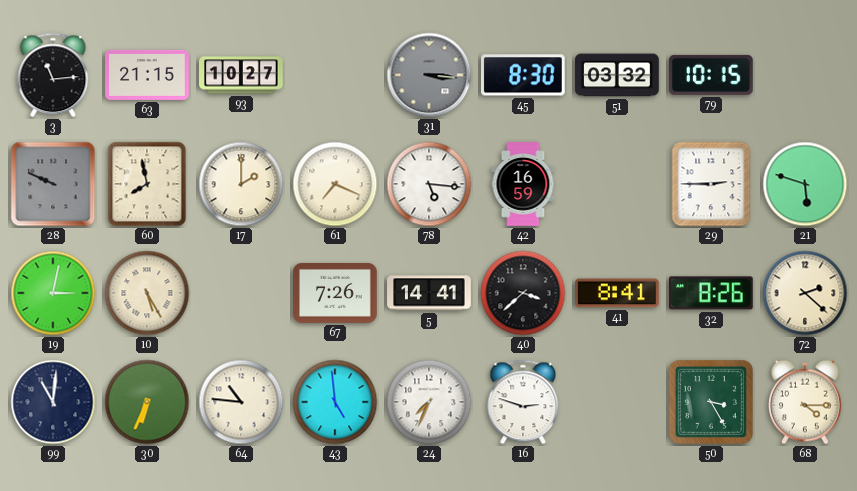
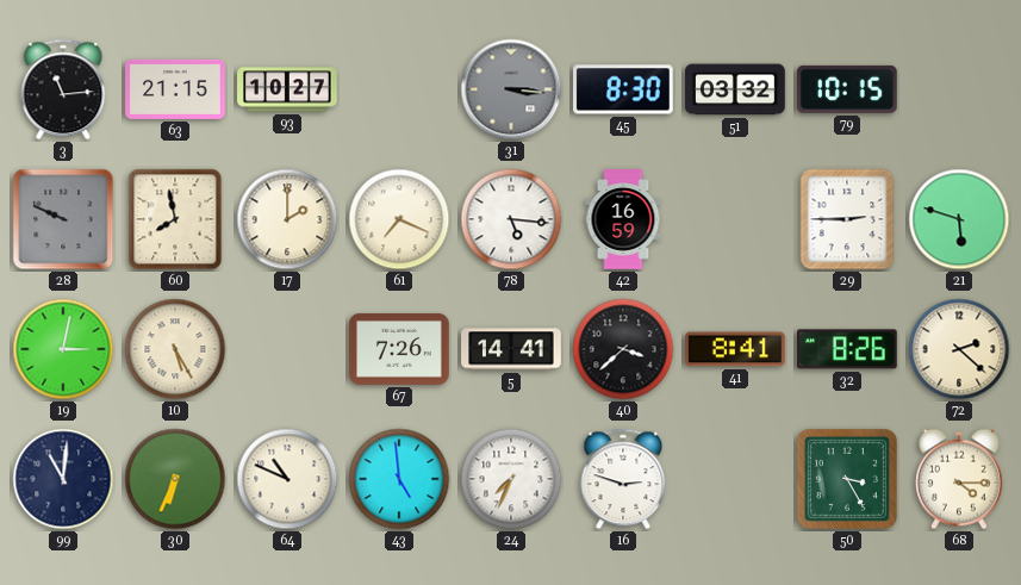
64: 10:46 -> 10:49
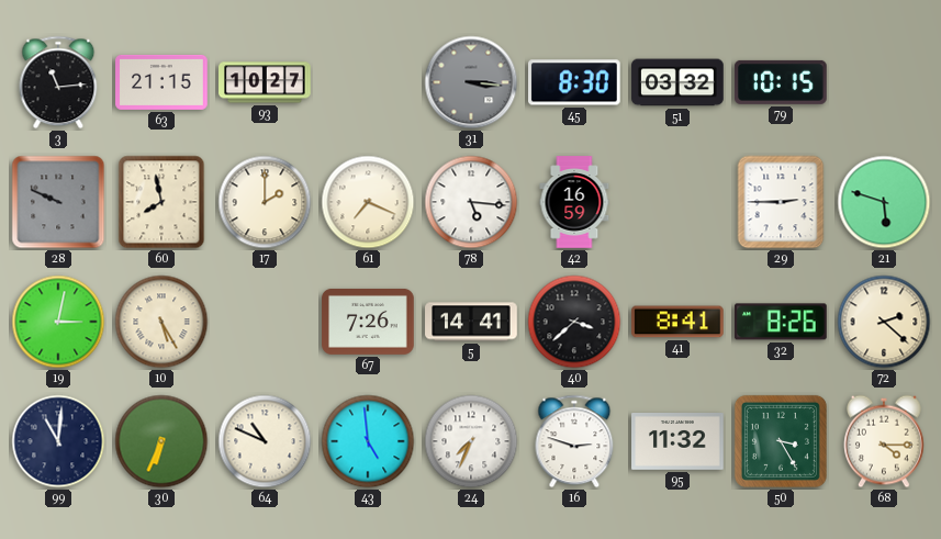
95: none -> 11:32
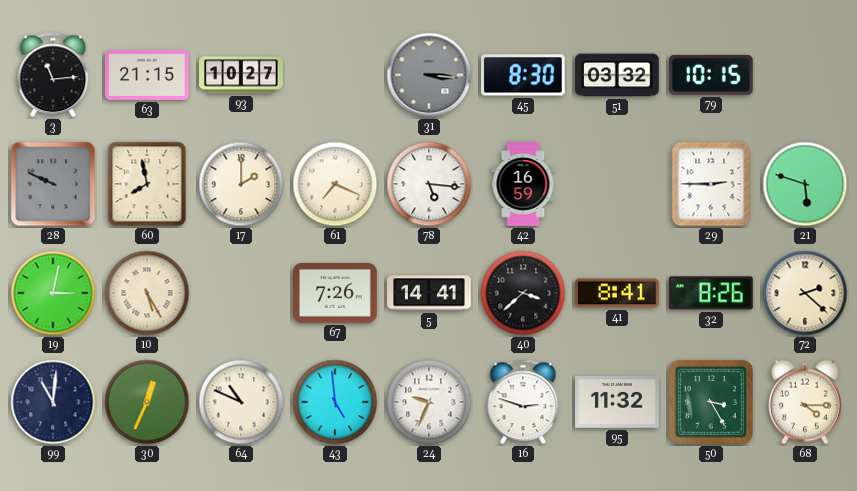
30: 6:34 -> 12:34
24: 7:34 -> 9:34
